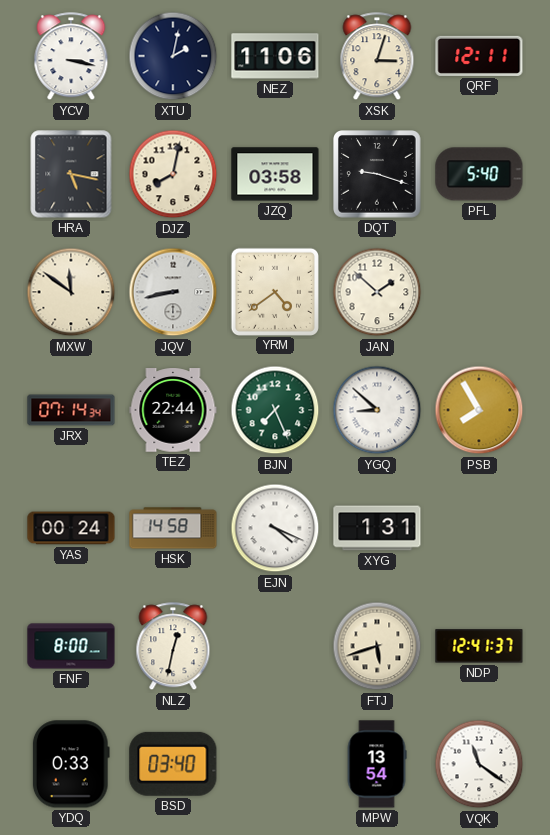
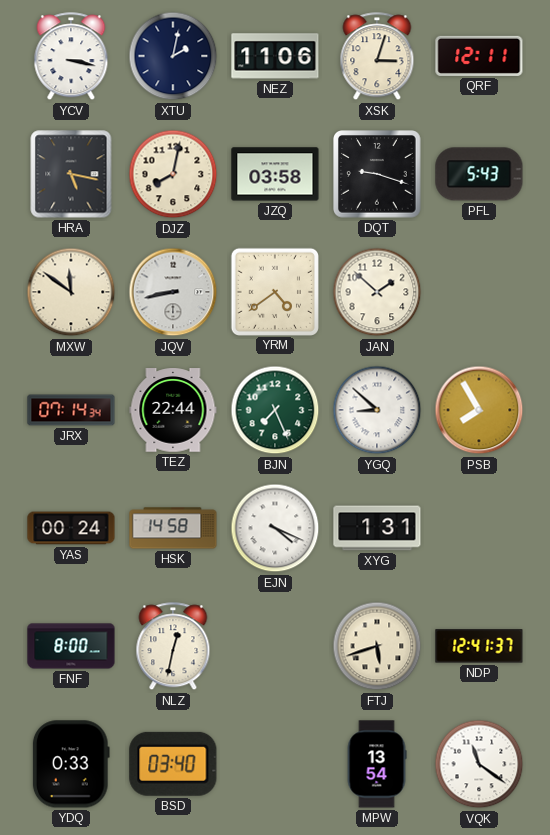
PFL: 5:40 -> 5:43
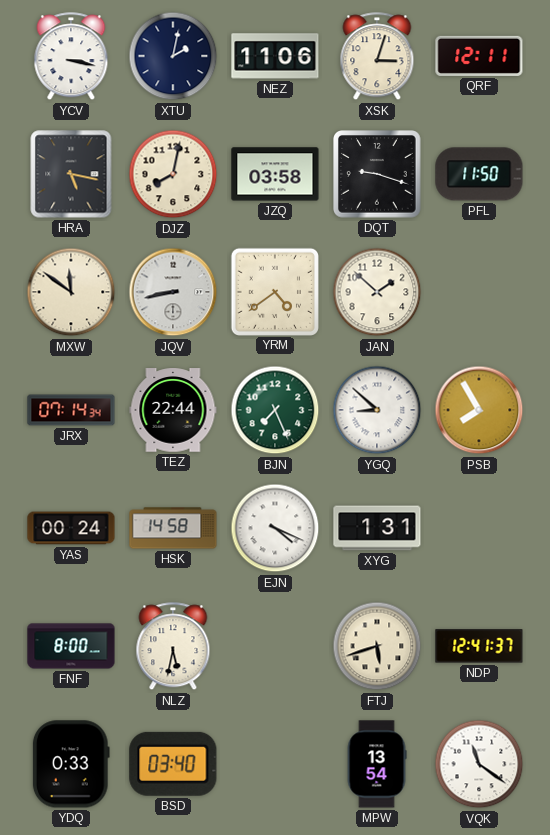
PFL: 5:43 -> 11:50
NLZ: 12:32 -> 5:32
